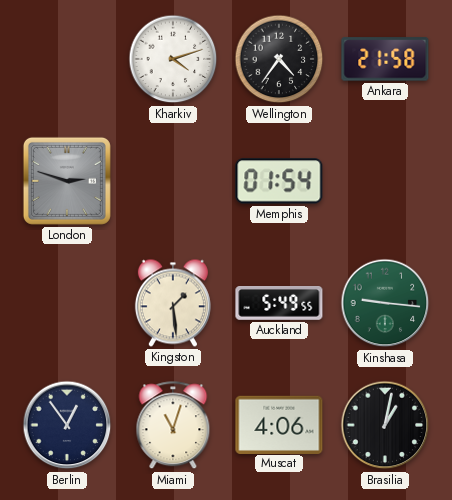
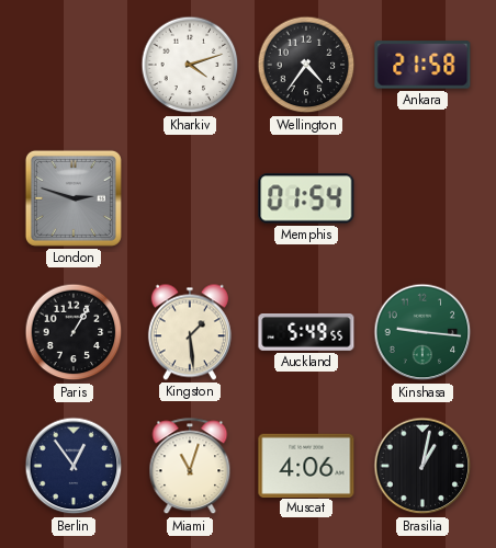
Paris: none -> 1:05
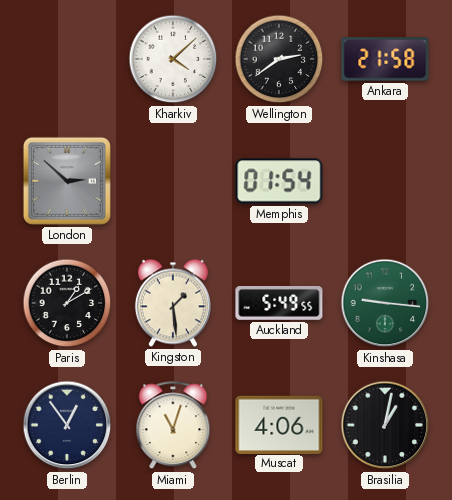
Kharkiv: 4:12 -> 4:08
Wellington: 4:36 -> 2:39
London: 2:48 -> 2:52
Paris: 1:05 -> 1:10
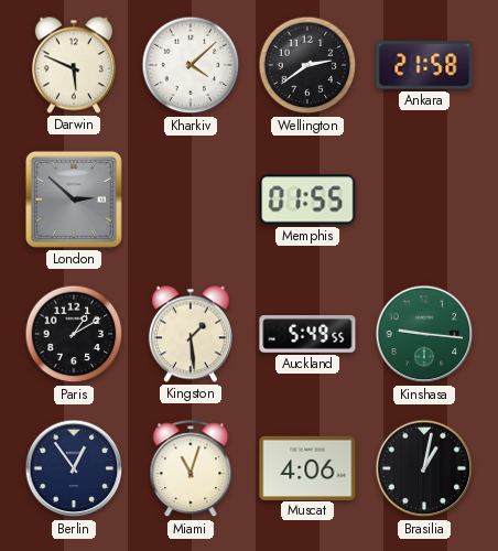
Darwin: none -> 5:49
Memphis: 01:54 -> 01:55
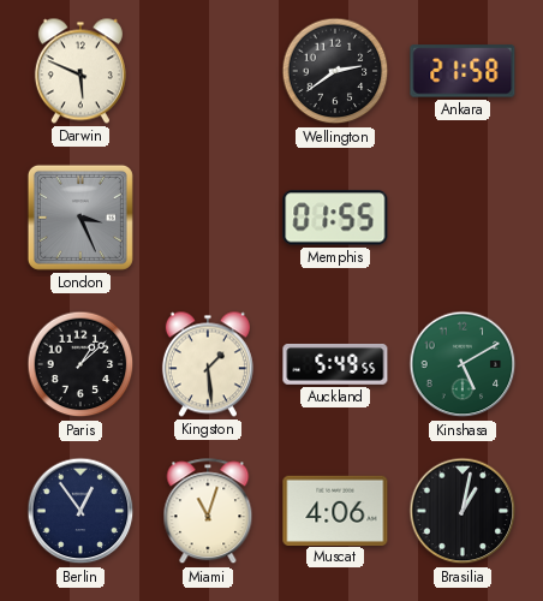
Kharkiv: 4:08 -> none
London: 2:52 -> 3:26
Paris: 1:10 -> 1:08
Kinshasa: 9:16 -> 5:10
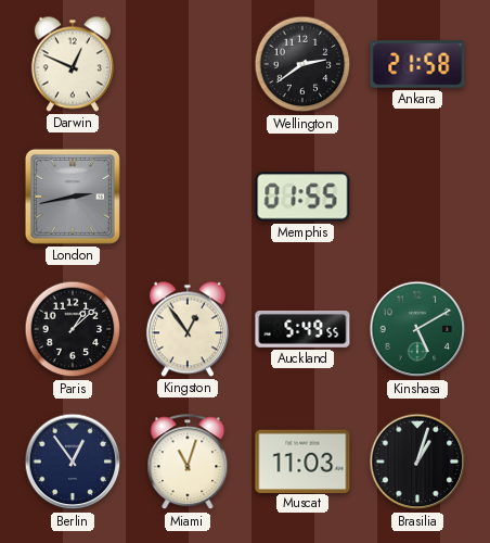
Darwin: 5:49 -> 12:49
London: 3:26 -> 2:43
Kingston: 1:29 -> 12:54
Muscat: 4:06 -> 11:03
Brasilia: 1:02 -> 1:03
